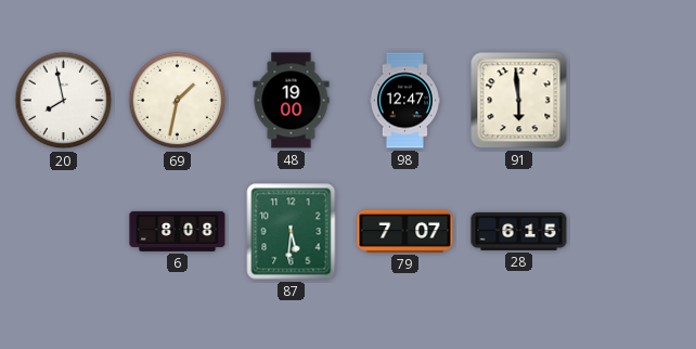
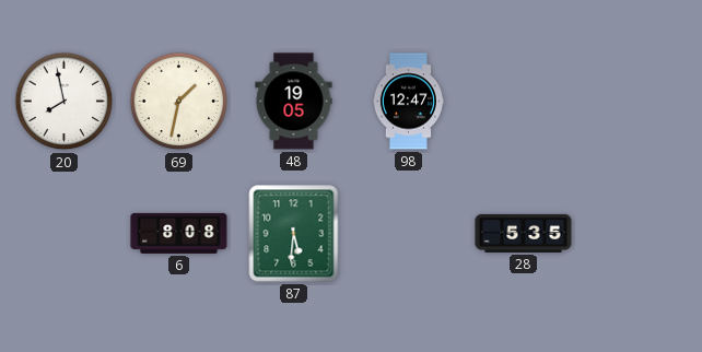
48: 19:00 -> 19:05
91: 5:59 -> none
79: 7:07 -> none
28: 6:15 -> 5:35
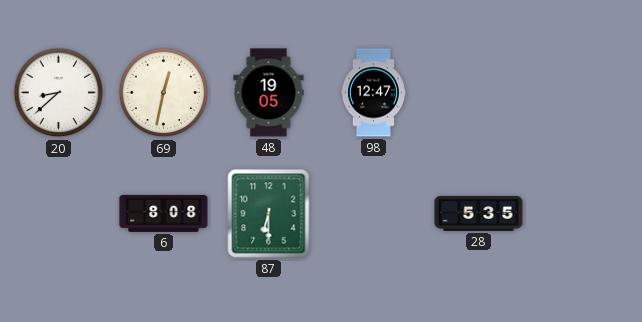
20: 7:58 -> 8:38
69: 1:32 -> 12:32
87: 5:31 -> 6:30
